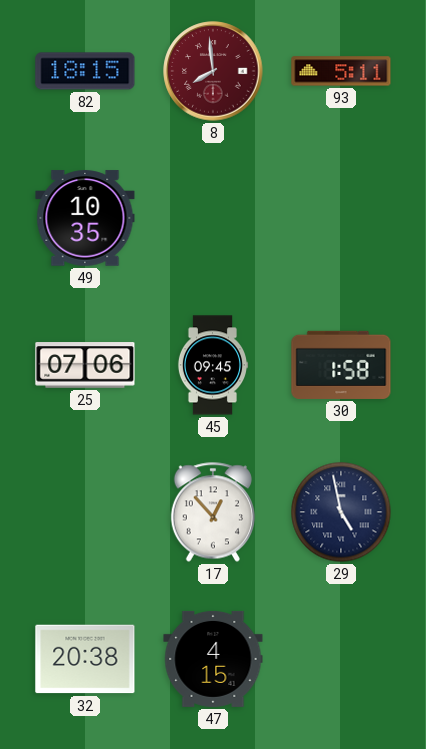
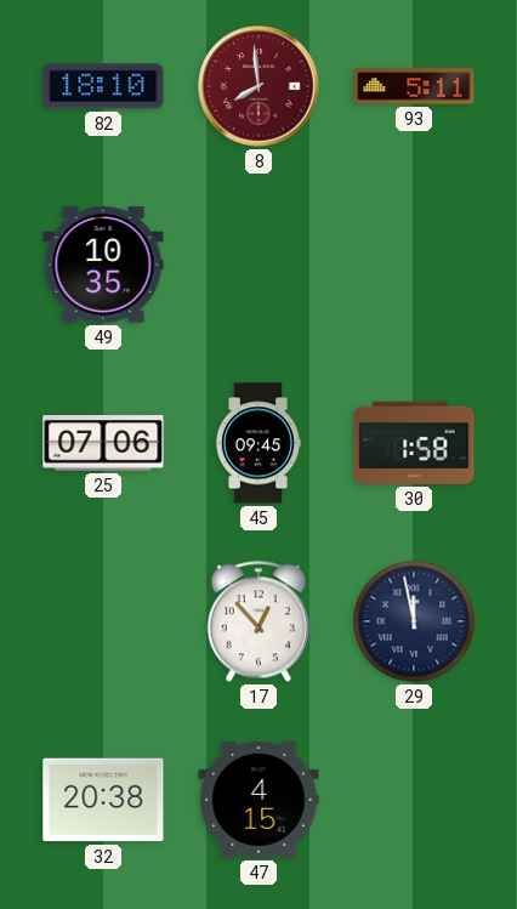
82: 18:15 -> 18:10
29: 4:58 -> 11:58
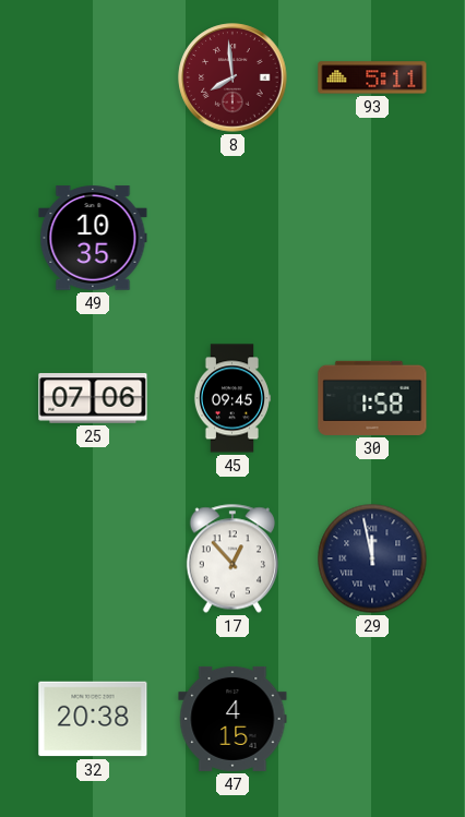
82: 18:10 -> none
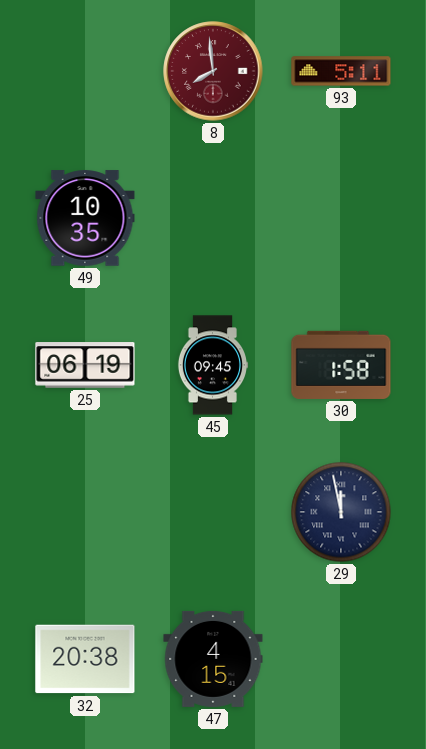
25: 07:06 -> 06:19
17: 12:53 -> none
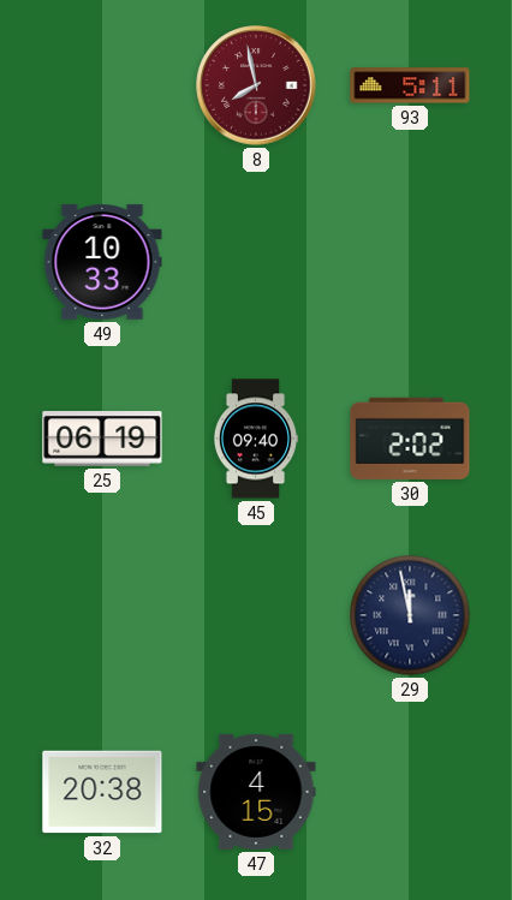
8: 7:59 -> 7:58
49: 10:35 -> 10:33
45: 09:45 -> 09:40
30: 1:58 -> 2:02
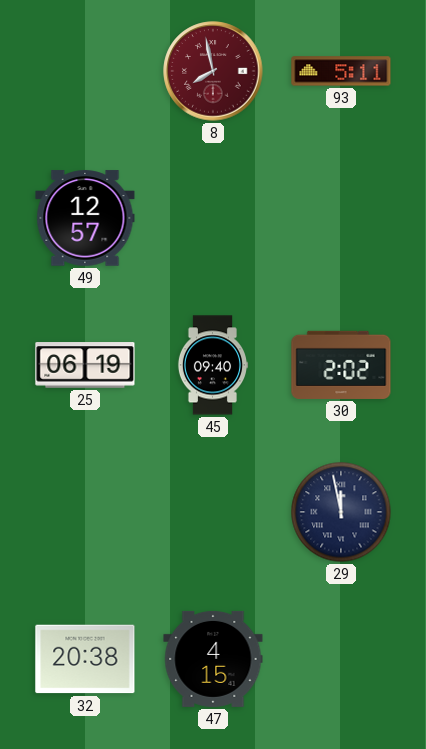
49: 10:33 -> 12:57
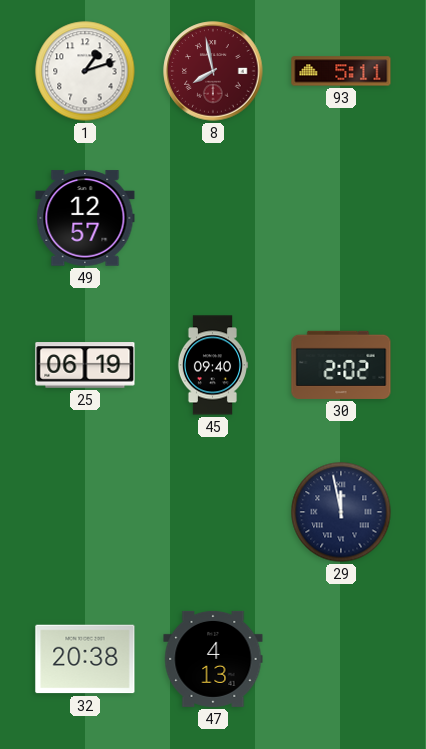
1: none -> 1:12
47: 4:15 -> 4:13
